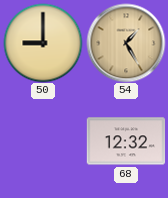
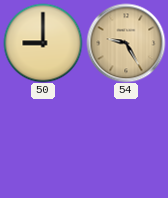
54: 1:25 -> 9:25
68: 12:32 -> none
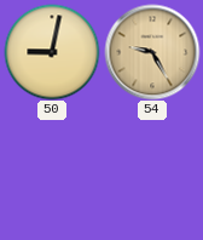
50: 9:00 -> 9:02
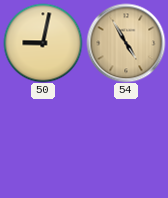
54: 9:25 -> 4:55
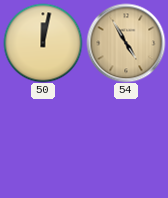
50: 9:02 -> 12:02
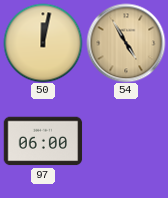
97: none -> 06:00
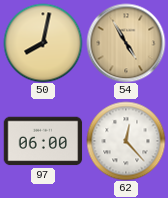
50: 12:02 -> 8:02
62: none -> 12:23
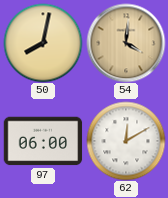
54: 4:55 -> 4:01
62: 12:23 -> 12:10
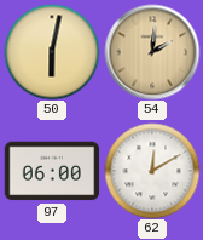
50: 8:02 -> 6:02
54: 4:01 -> 2:01
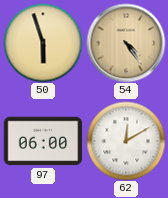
50: 6:02 -> 5:57
54: 2:01 -> 4:24
